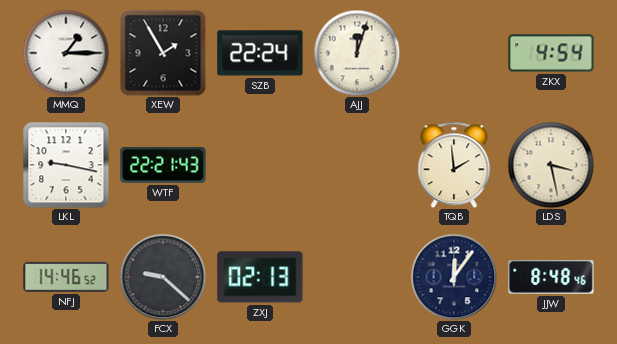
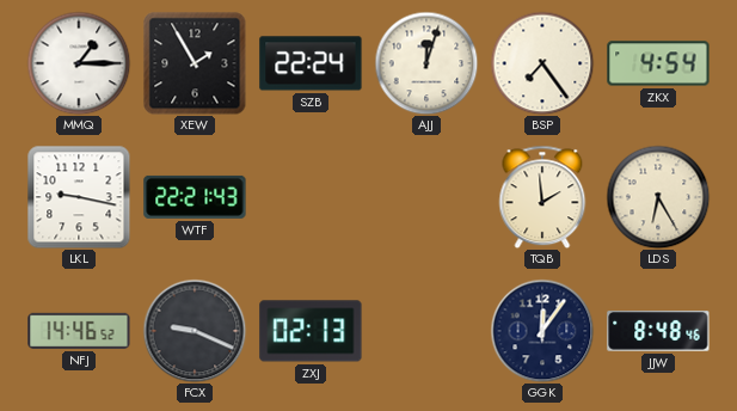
BSP: none -> 7:24
LDS: 3:28 -> 6:25
FCX: 9:22 -> 9:19
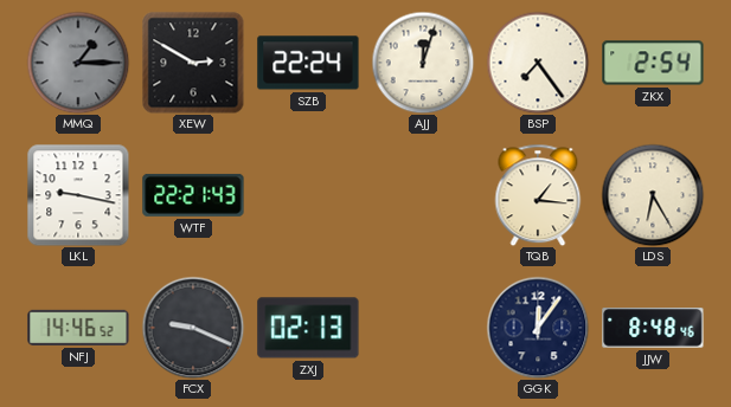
MMQ dial: white -> grey
XEW: 1:55 -> 2:50
ZKX: 4:54 -> 2:54
TQB: 1:59 -> 1:16
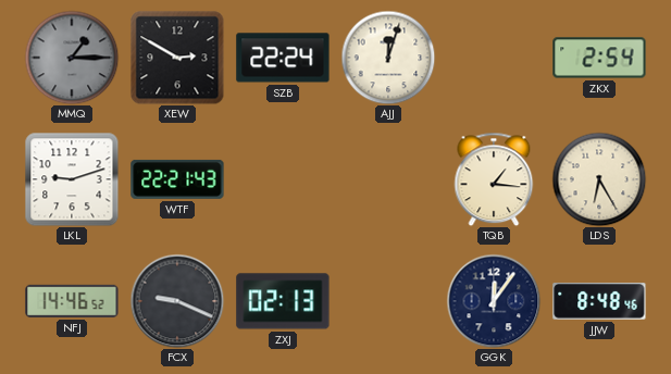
BSP: 7:24 -> none
LKL: 9:17 -> 9:12
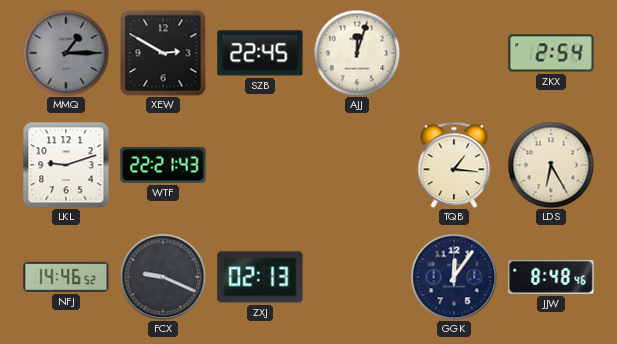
SZB: 22:24 -> 22:45
